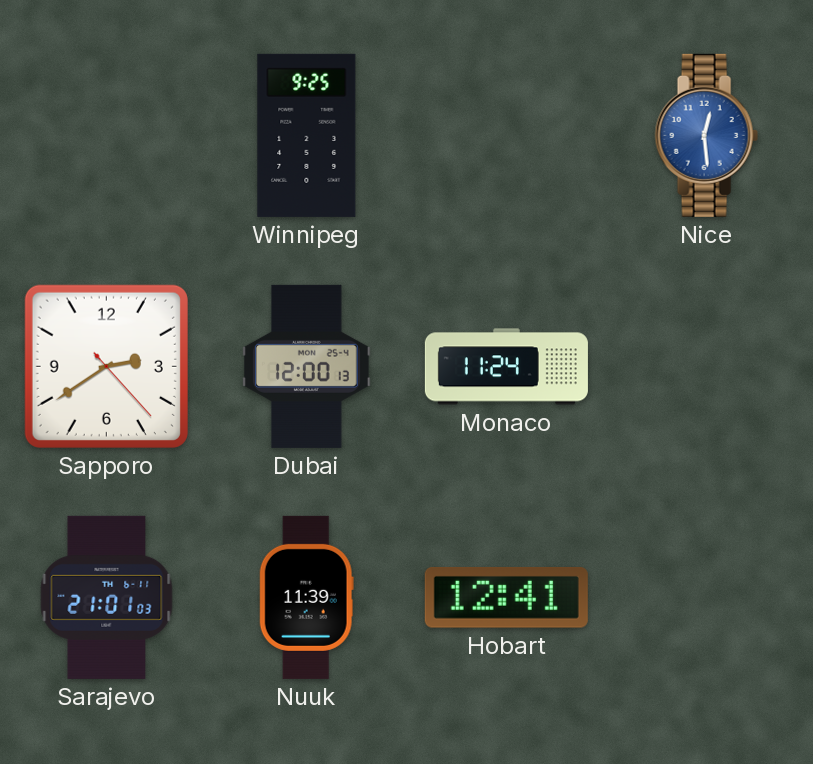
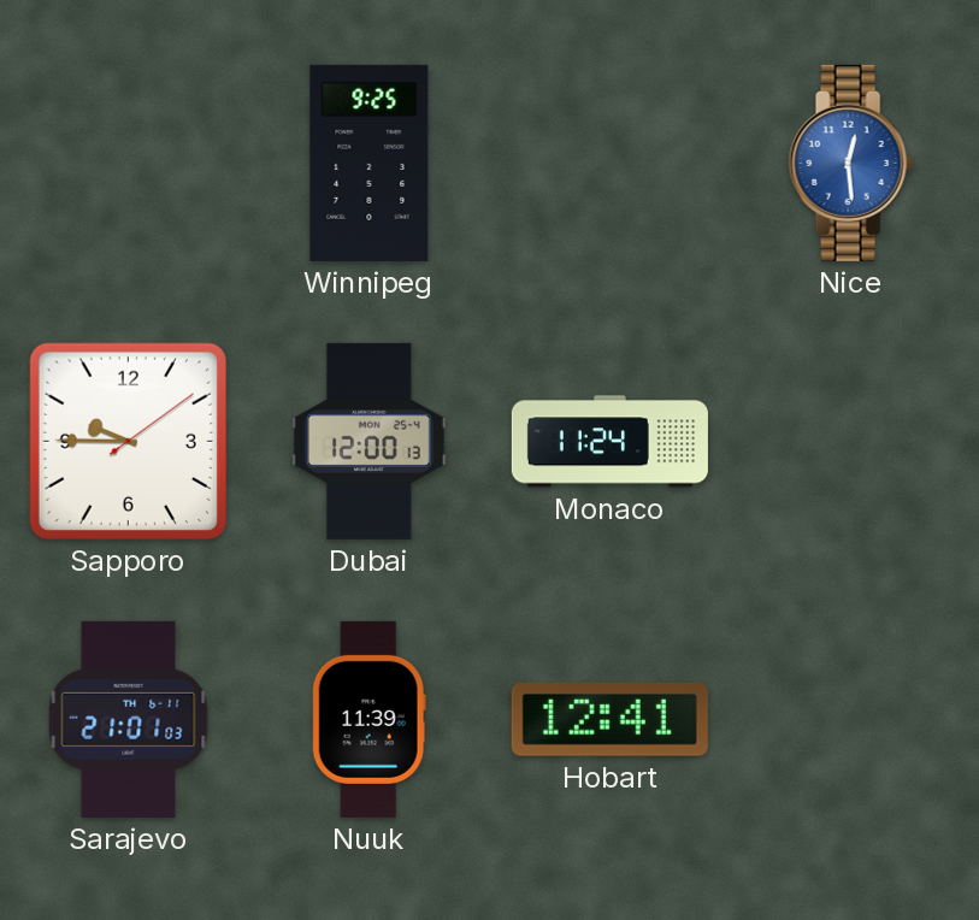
Sapporo: 2:39 -> 9:45
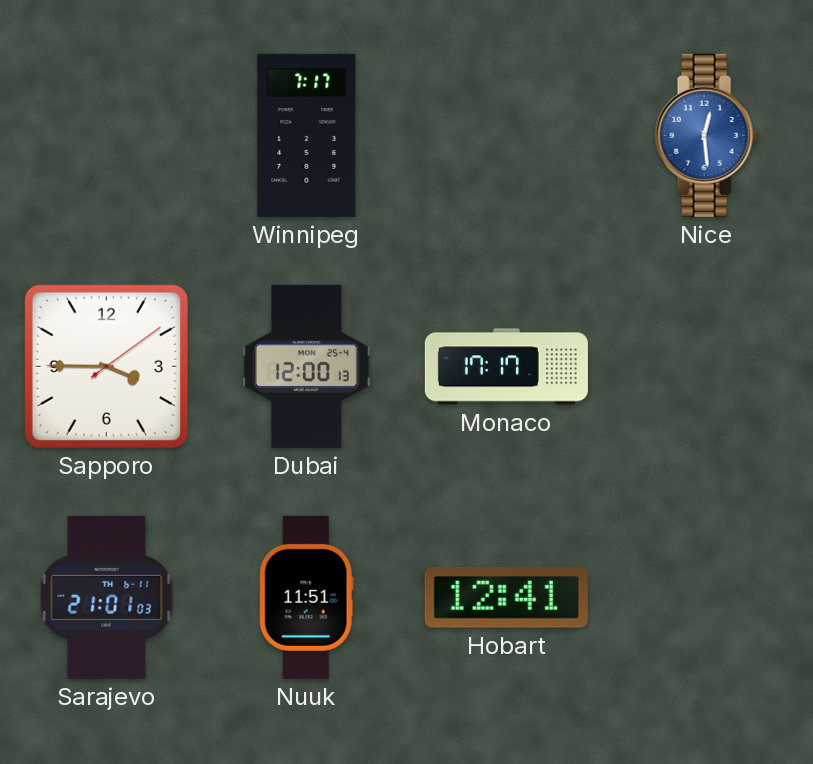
Winnipeg: 9:25 -> 7:17
Sapporo: 9:45 -> 3:45
Monaco: 11:24 -> 17:17
Nuuk: 11:39 -> 11:51
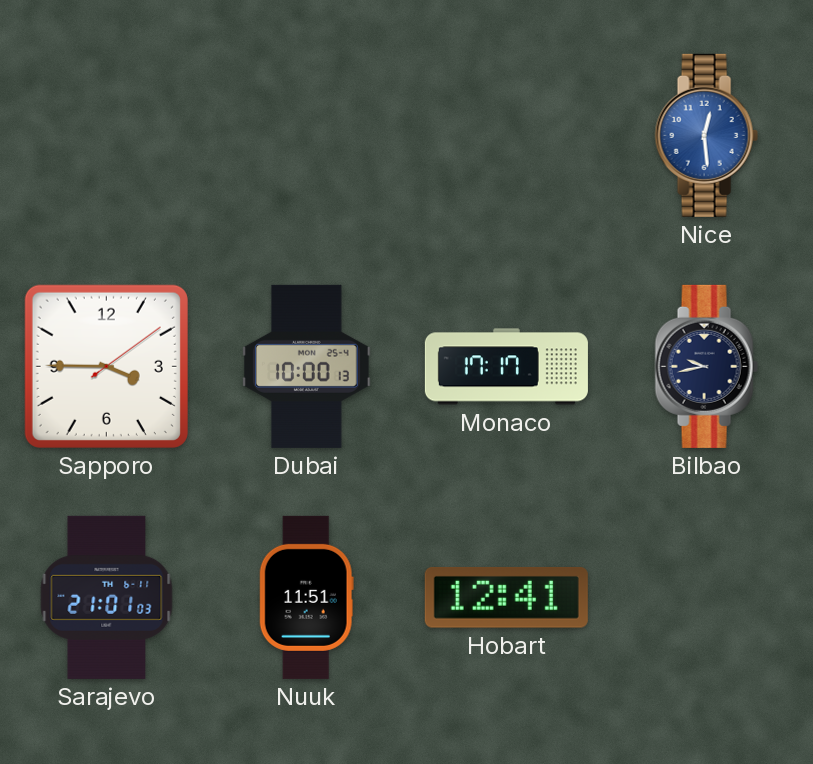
Winnipeg: 7:17 -> none
Dubai: 12:00 -> 10:00
Bilbao: none -> 9:43
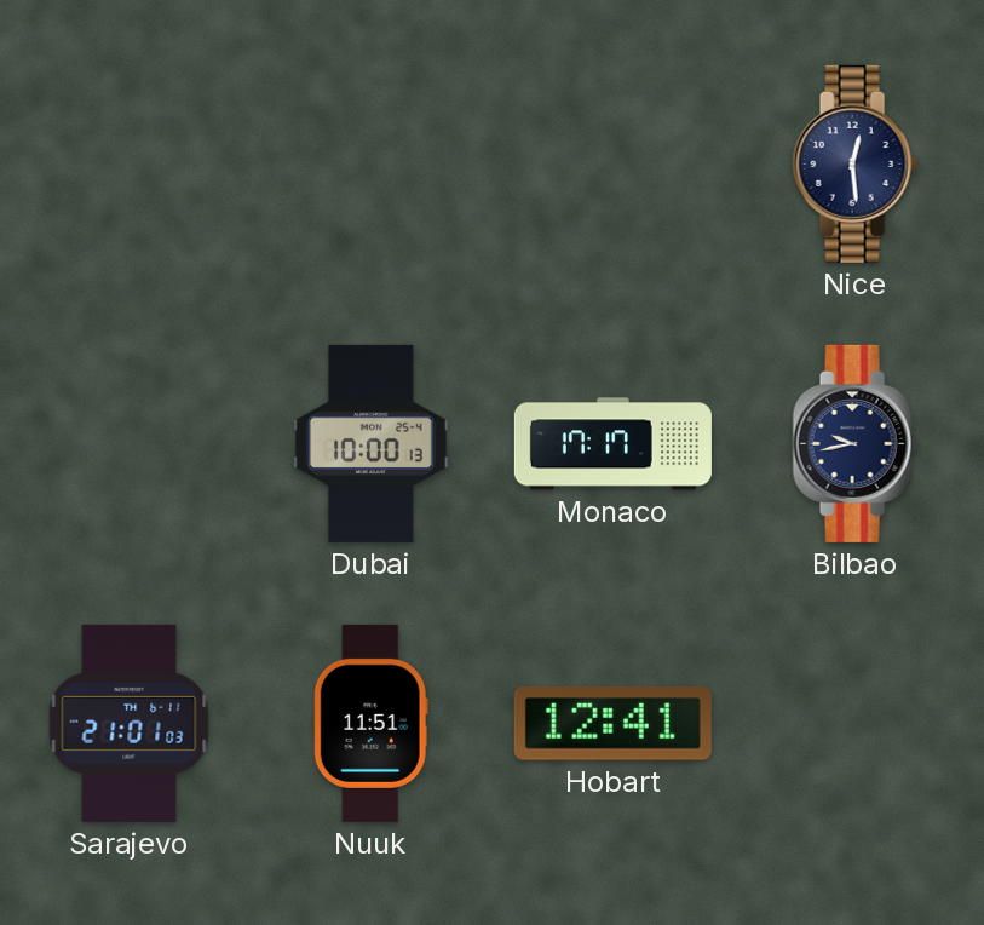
Nice dial: blue -> navy
Sapporo: 3:45 -> none
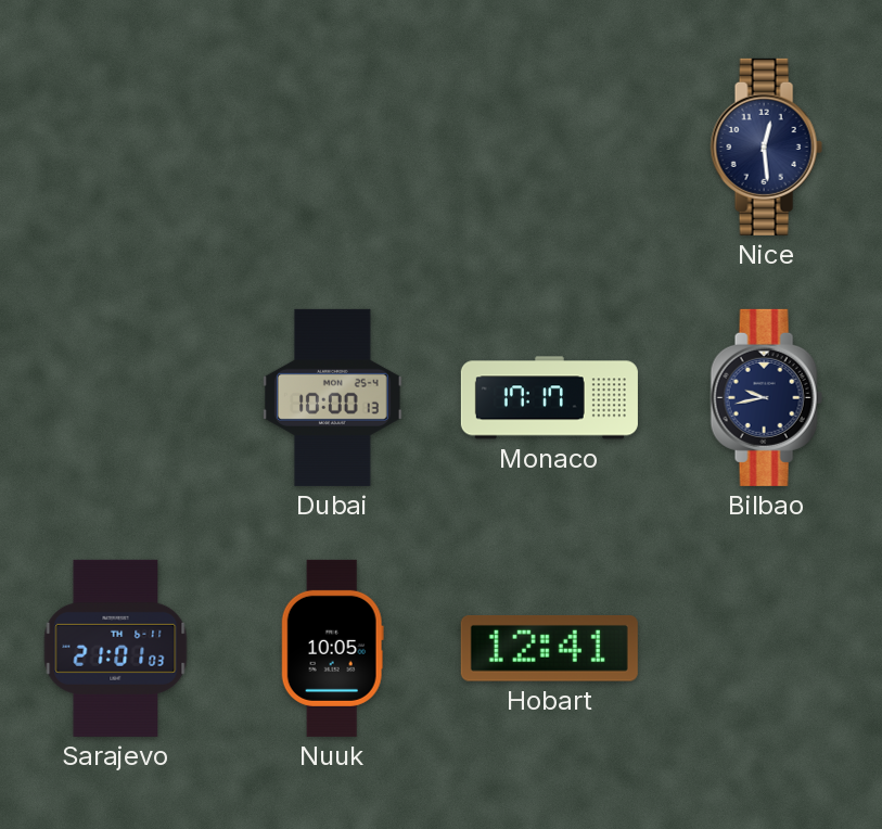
Nuuk: 11:51 -> 10:05
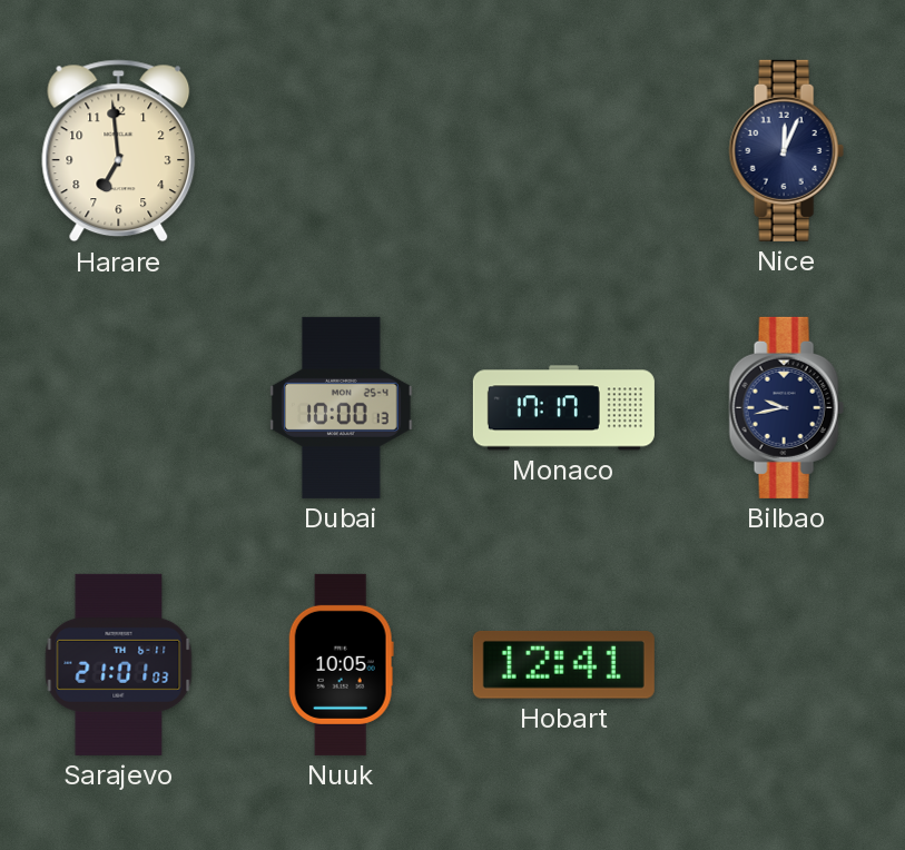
Harare: none -> 6:59
Nice: 12:29 -> 12:04
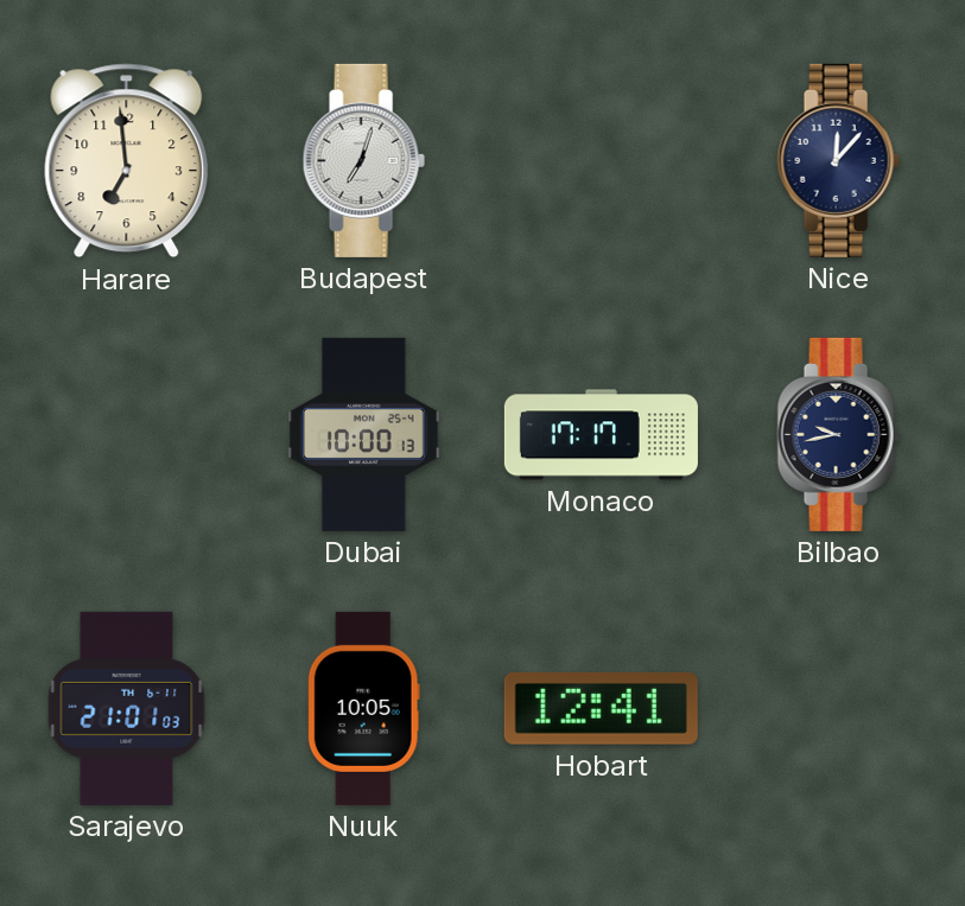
Budapest: none -> 7:03
Nice: 12:04 -> 12:07
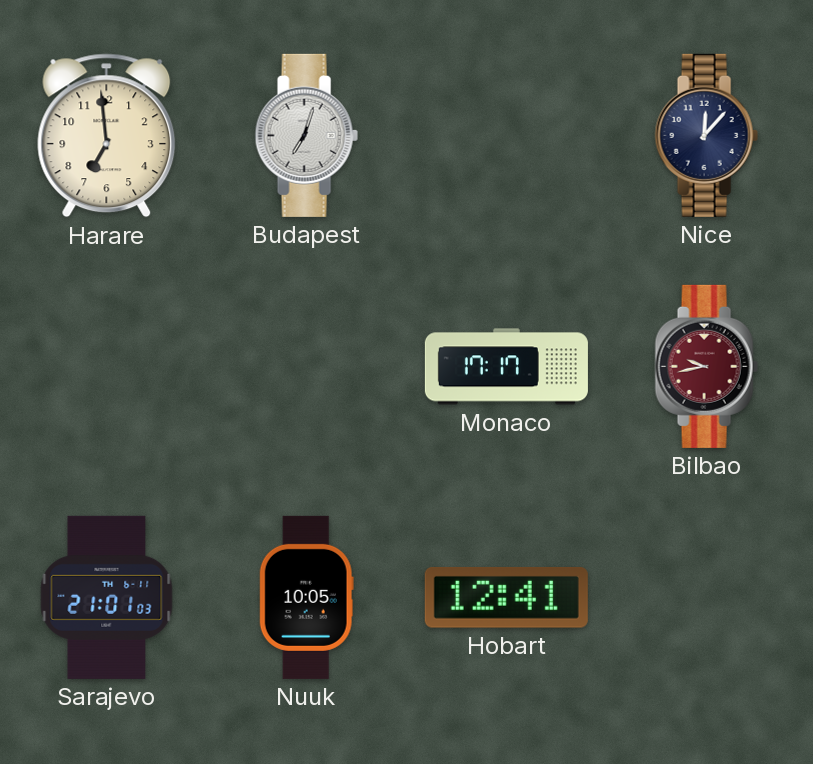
Dubai: 10:00 -> none
Bilbao dial: navy -> burgundy
